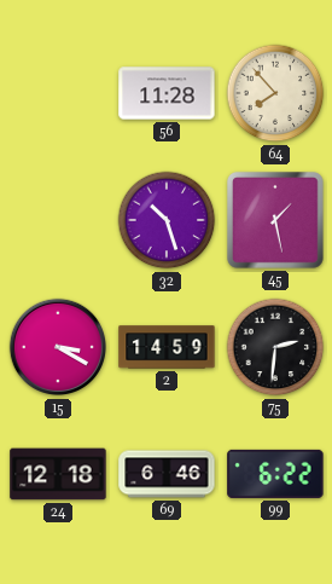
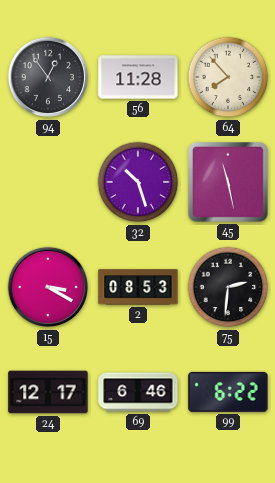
94: none -> 12:54
45: 1:28 -> 11:28
2: 14:59 -> 08:53
24: 12:18 -> 12:17
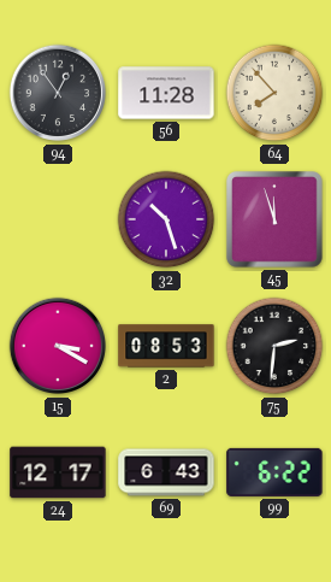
45: 11:28 -> 11:57
69: 6:46 -> 6:43
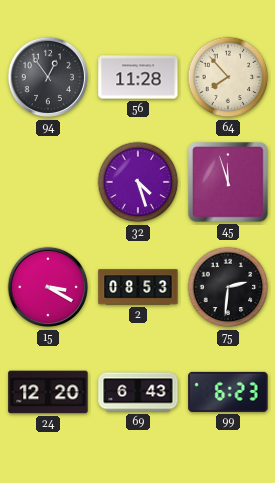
32: 10:27 -> 4:27
24: 12:17 -> 12:20
99: 6:22 -> 6:23
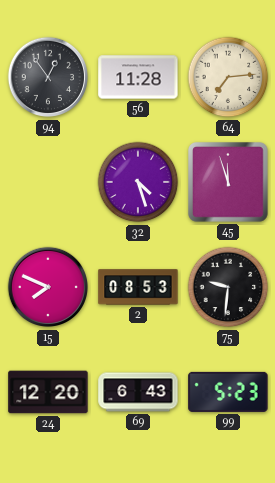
64: 7:53 -> 7:14
15: 3:20 -> 7:49
75: 2:31 -> 9:31
99: 6:23 -> 5:23
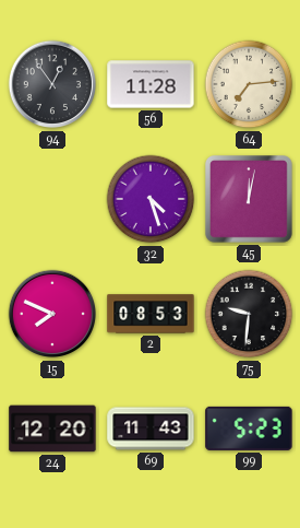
45: 11:57 -> 12:02
69: 6:43 -> 11:43
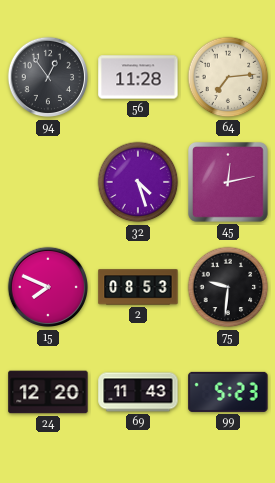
45: 12:02 -> 12:13
